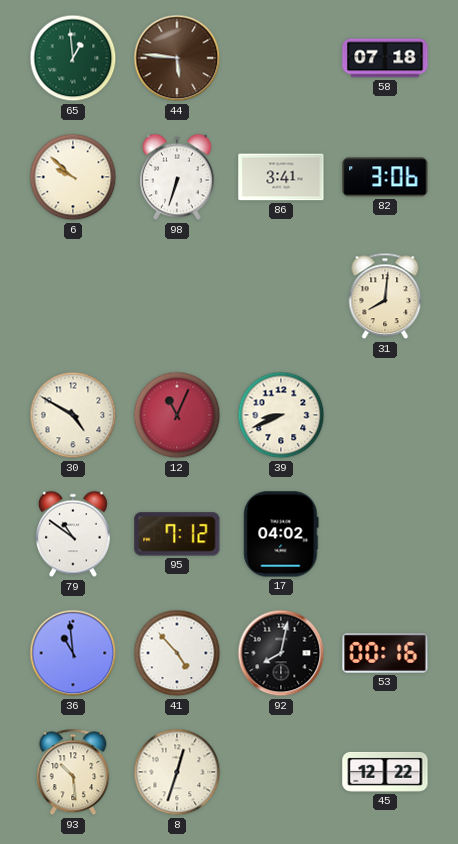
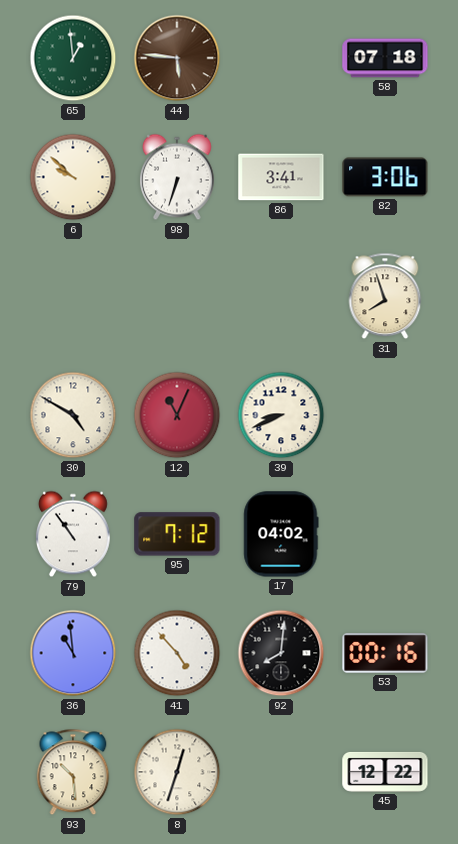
31: 8:01 -> 7:57
79: 10:51 -> 10:54
92: 8:02 -> 8:01
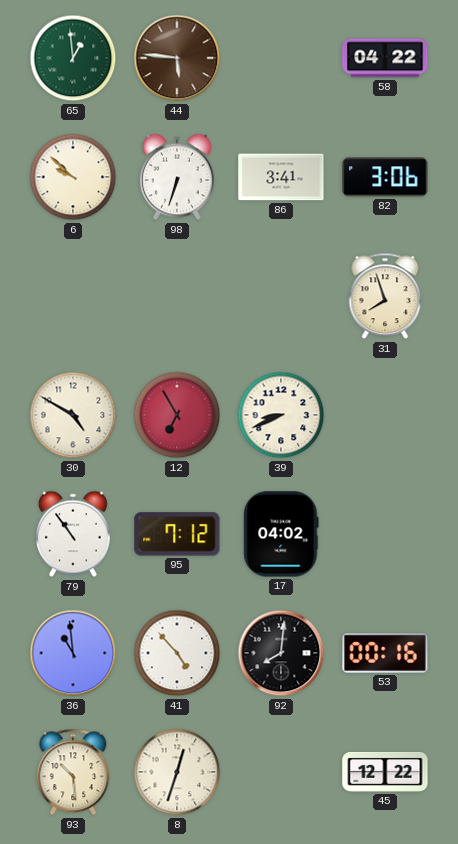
58: 07:18 -> 04:22
12: 11:04 -> 6:55
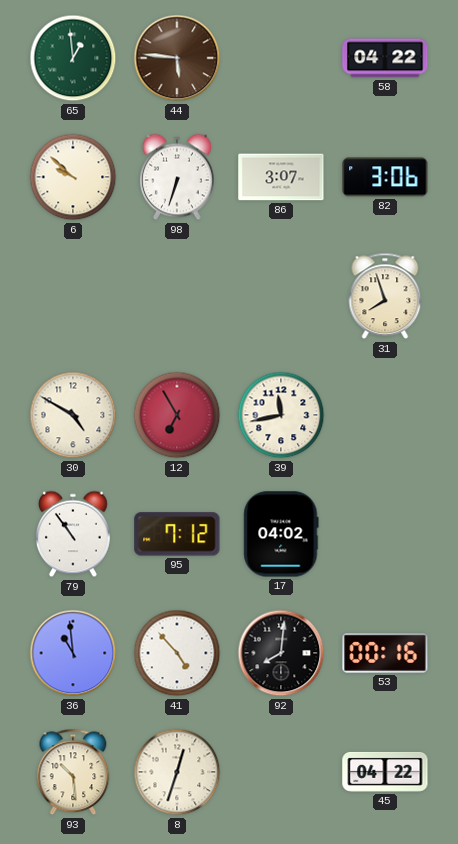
86: 3:41 -> 3:07
39: 8:41 -> 11:43
45: 12:22 -> 04:22
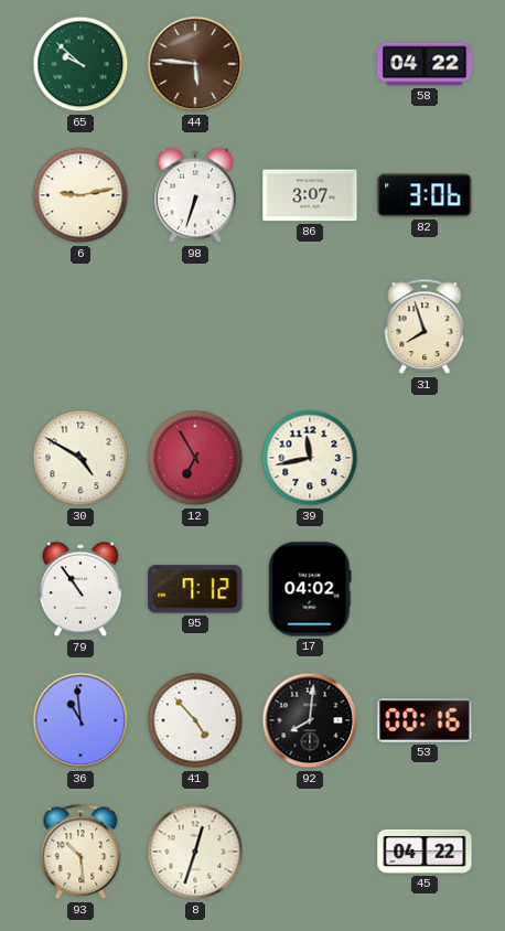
65: 12:59 -> 9:52
6: 9:52 -> 9:13
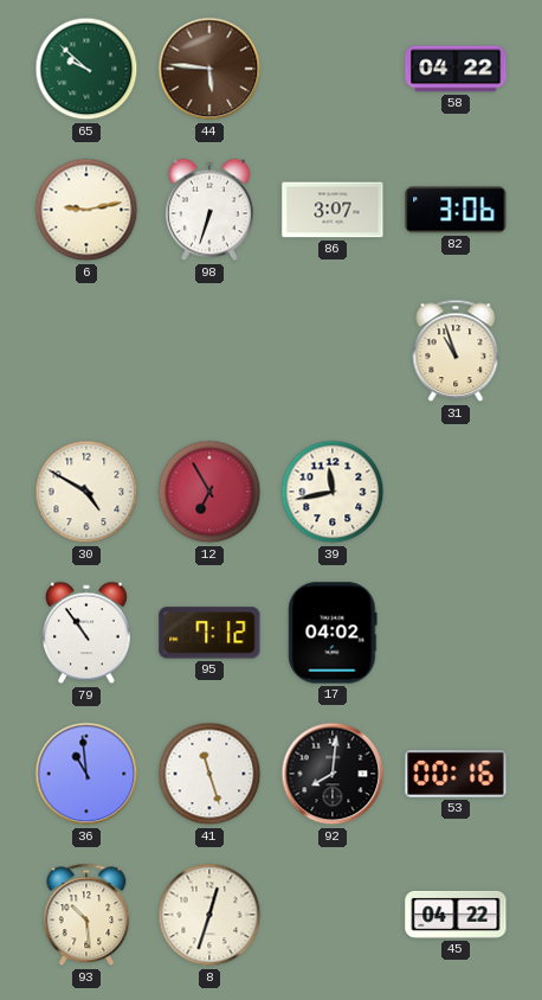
31: 7:57 -> 10:57
41: 4:53 -> 11:27
